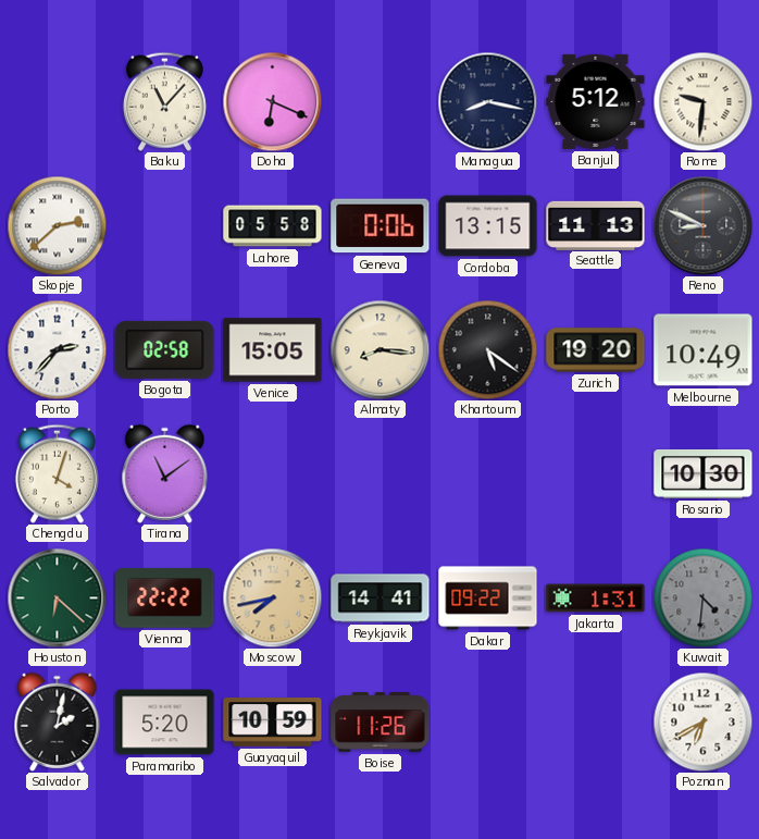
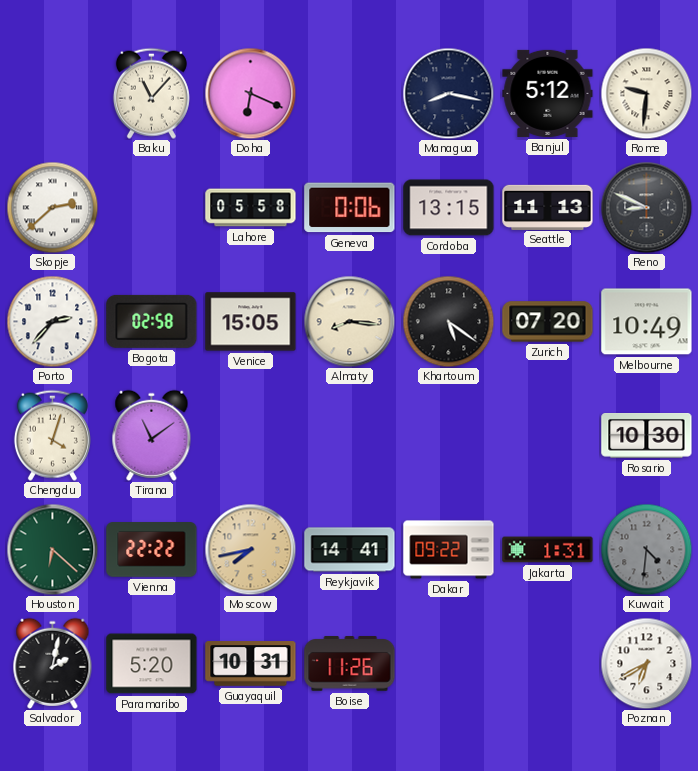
Zurich: 19:20 -> 07:20
Guayaquil: 10:59 -> 10:31
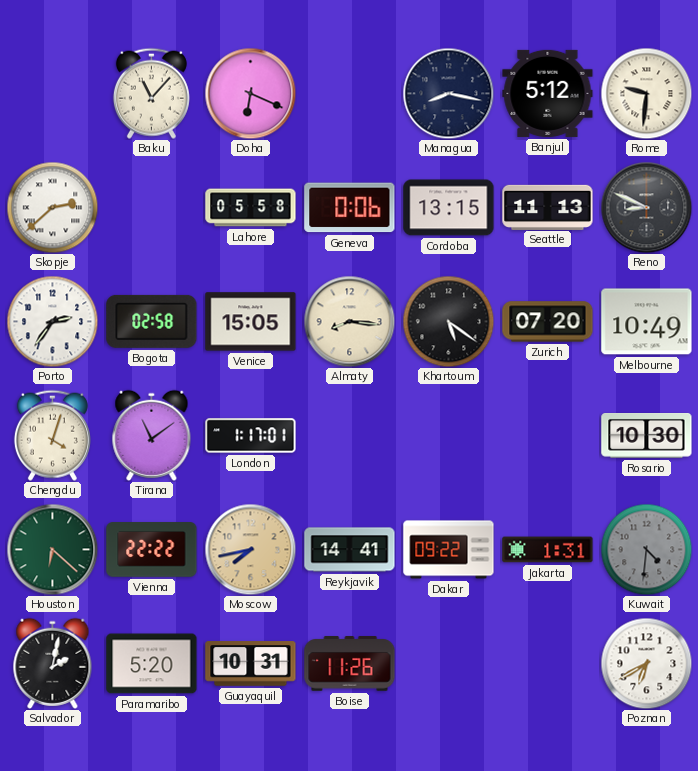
Porto: 2:37 -> 2:36
London: none -> 1:17
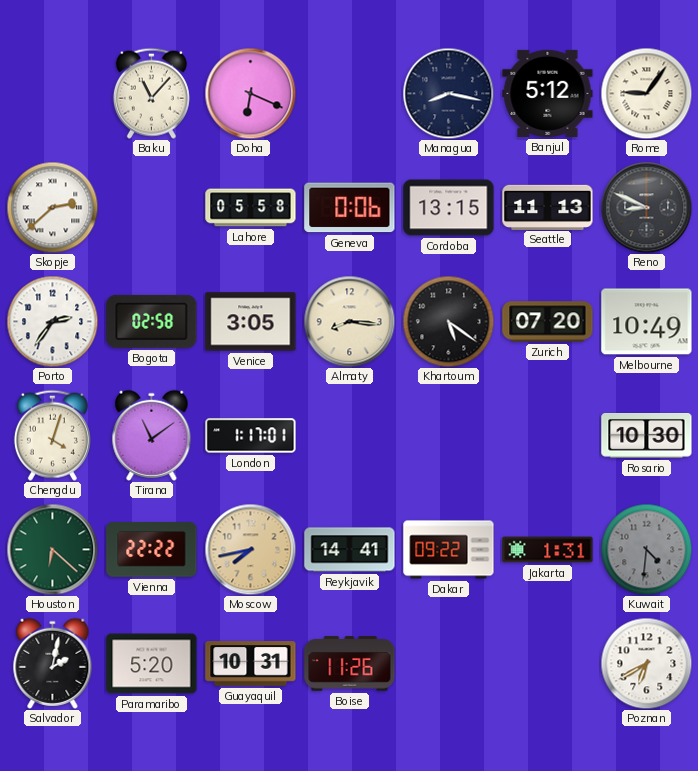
Rome: 9:31 -> 9:06
Venice: 15:05 -> 3:05
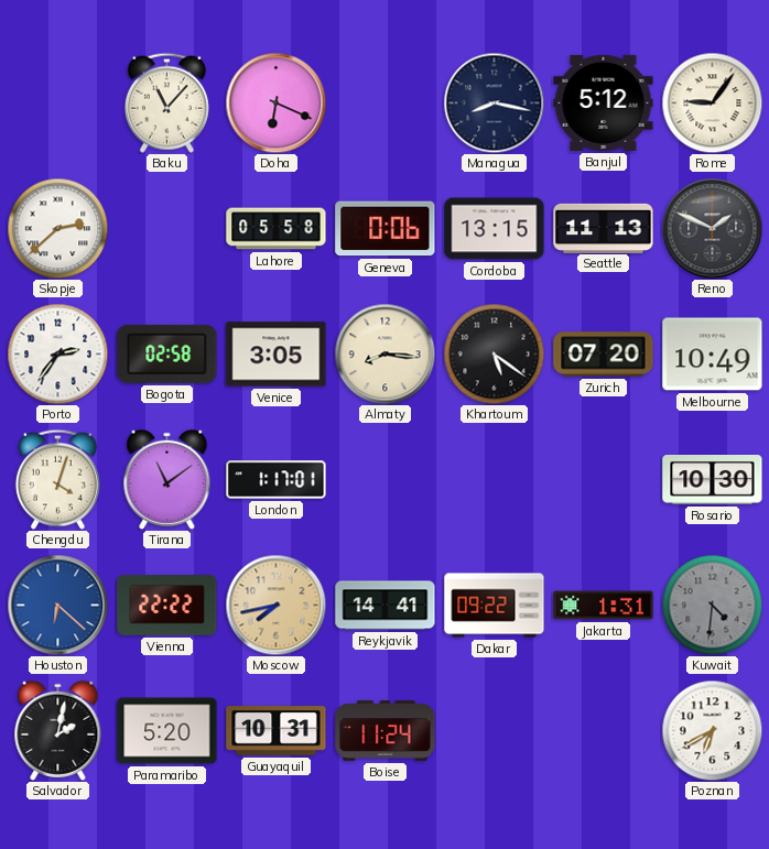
Reno: 8:49 -> 1:49
Houston dial: green -> blue
Boise: 11:26 -> 11:24
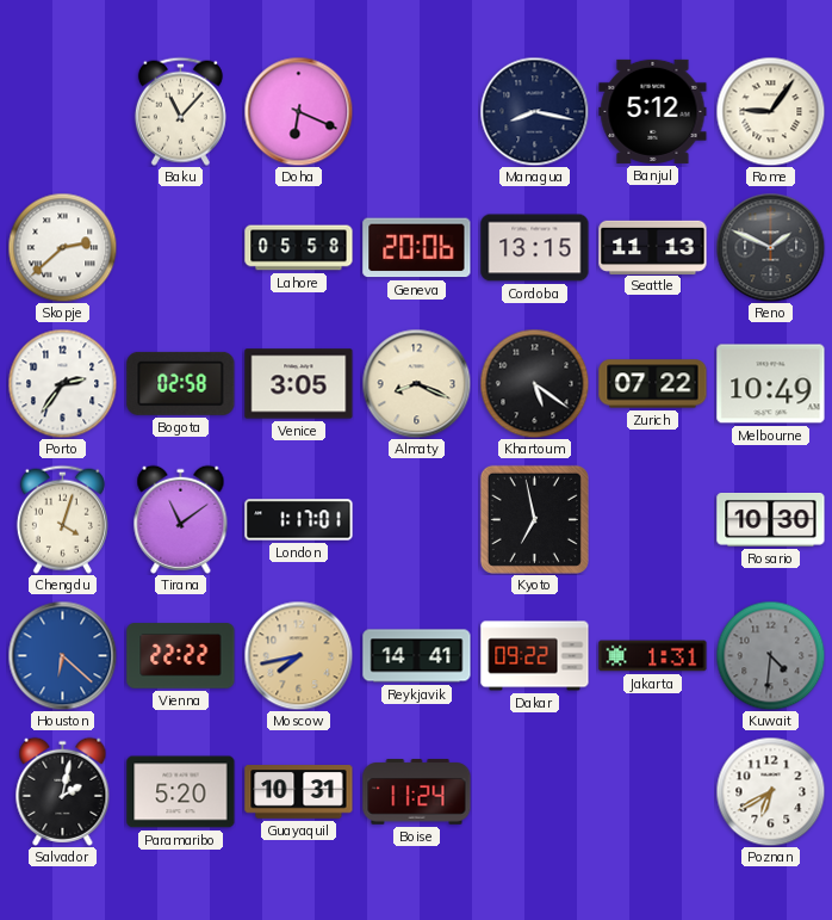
Geneva: 0:06 -> 20:06
Almaty: 8:16 -> 8:19
Zurich: 07:20 -> 07:22
Kyoto: none -> 6:58
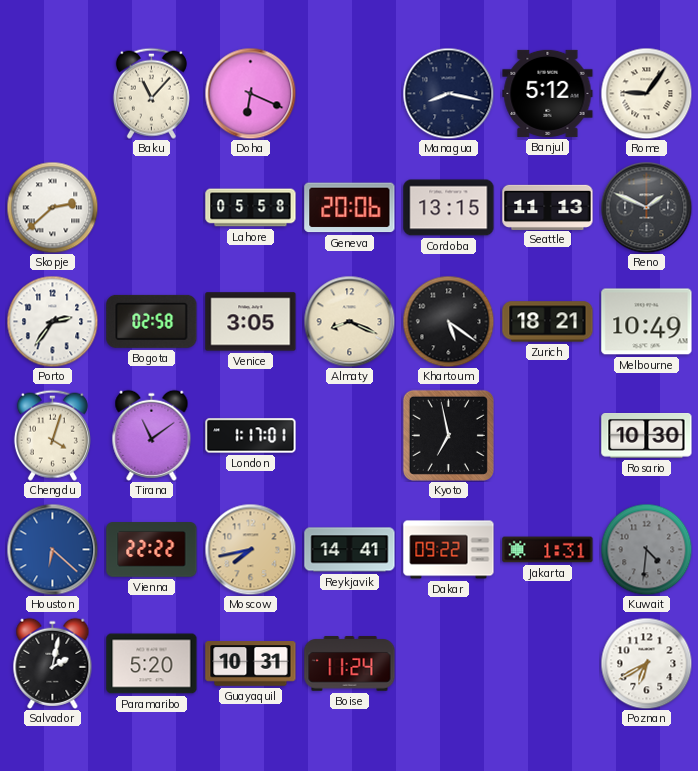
Zurich: 07:22 -> 18:21
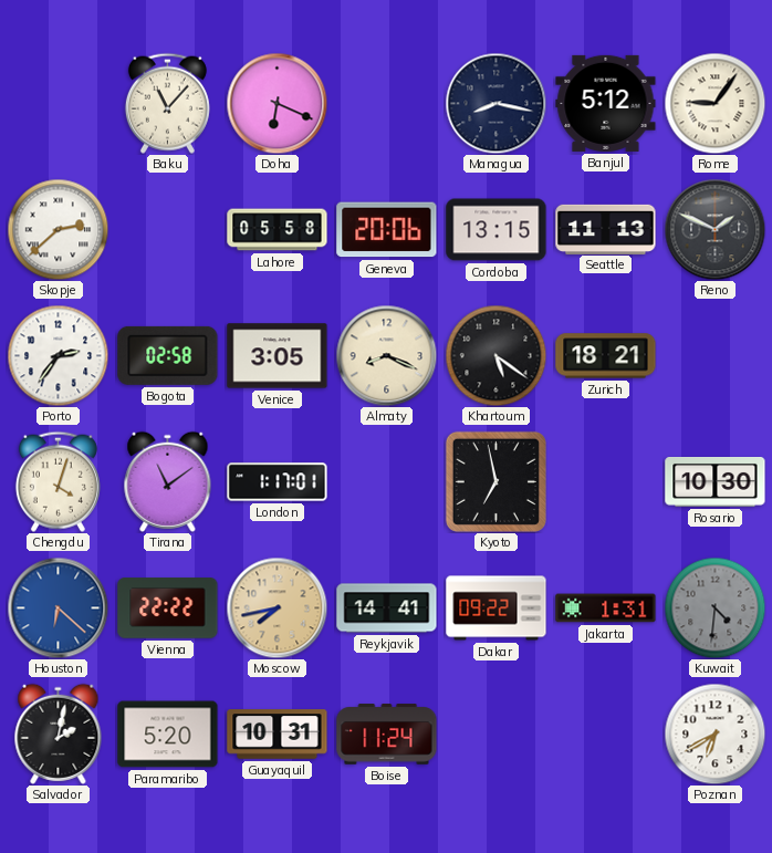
Melbourne: 10:49 -> none
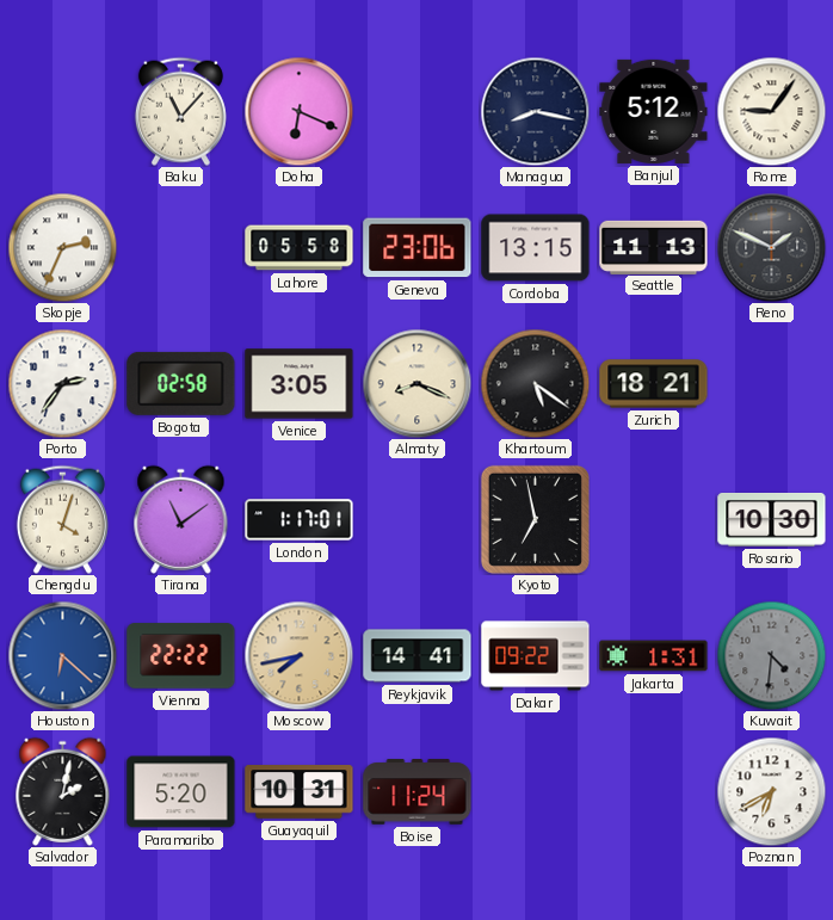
Skopje: 2:38 -> 2:34
Geneva: 20:06 -> 23:06
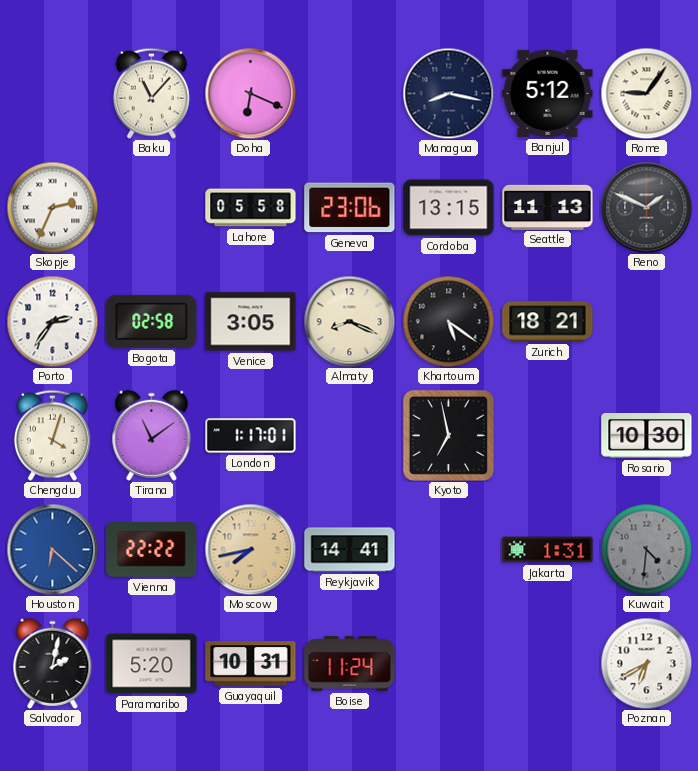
Dakar: 09:22 -> none
